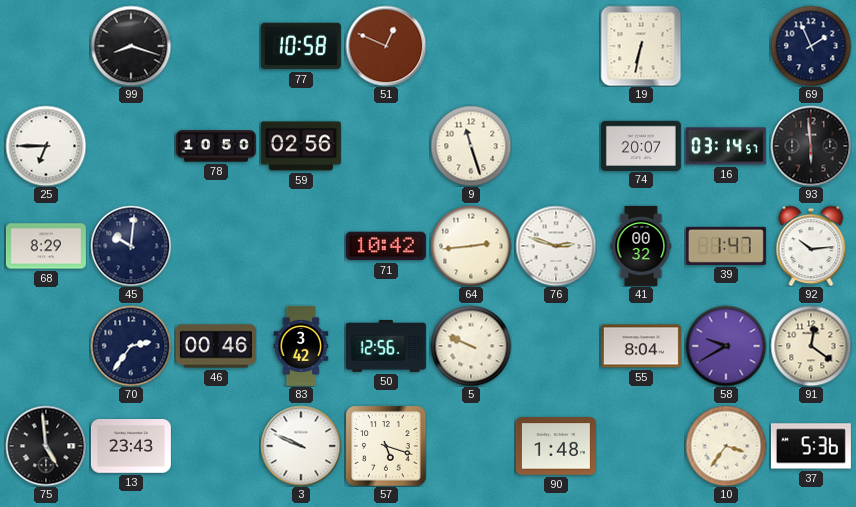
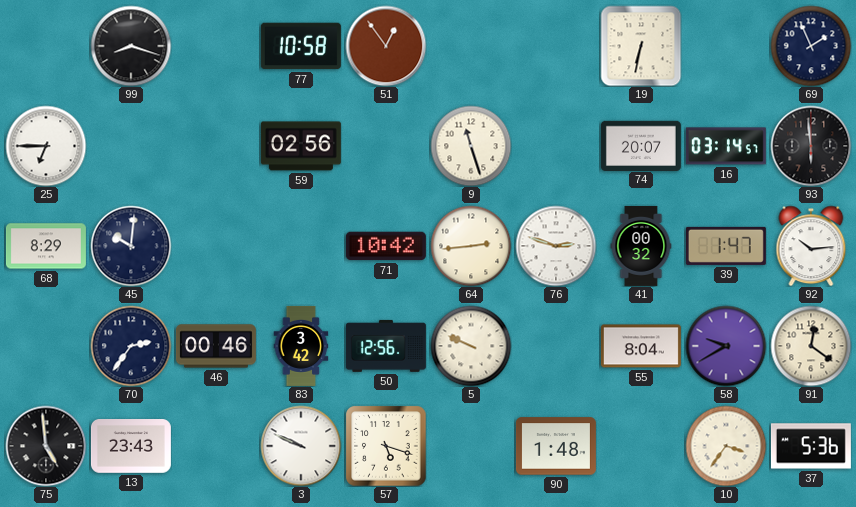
51: 12:49 -> 12:54
78: 10:50 -> none
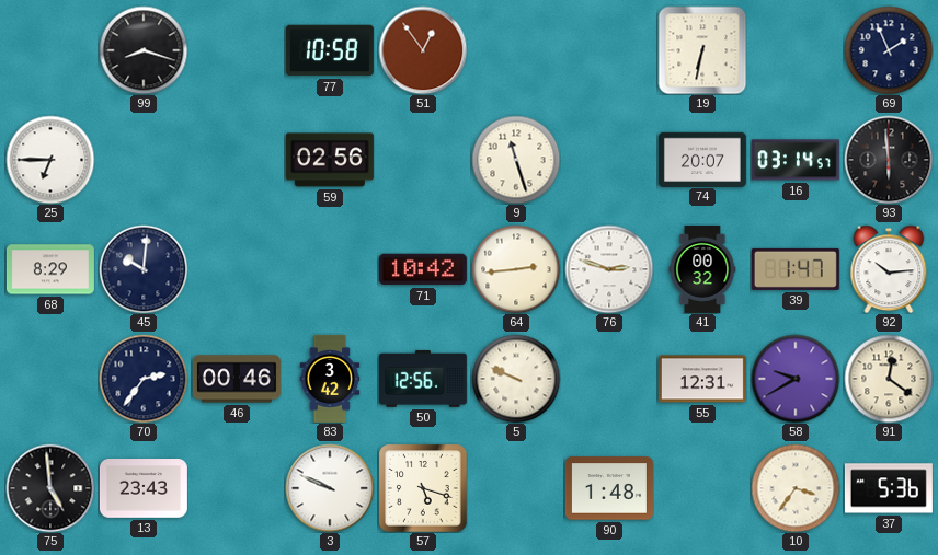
55: 8:04 -> 12:31
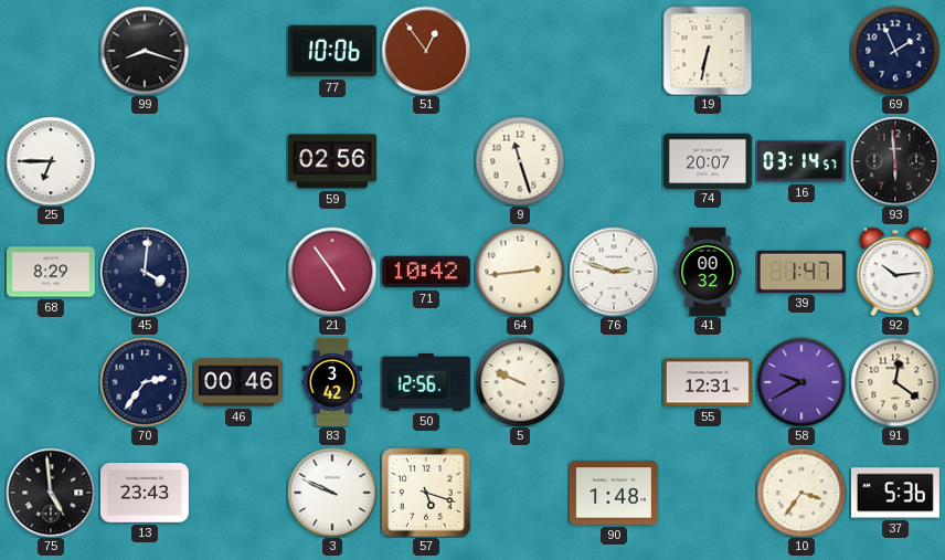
77: 10:58 -> 10:06
45: 10:01 -> 4:01
21: none -> 4:54
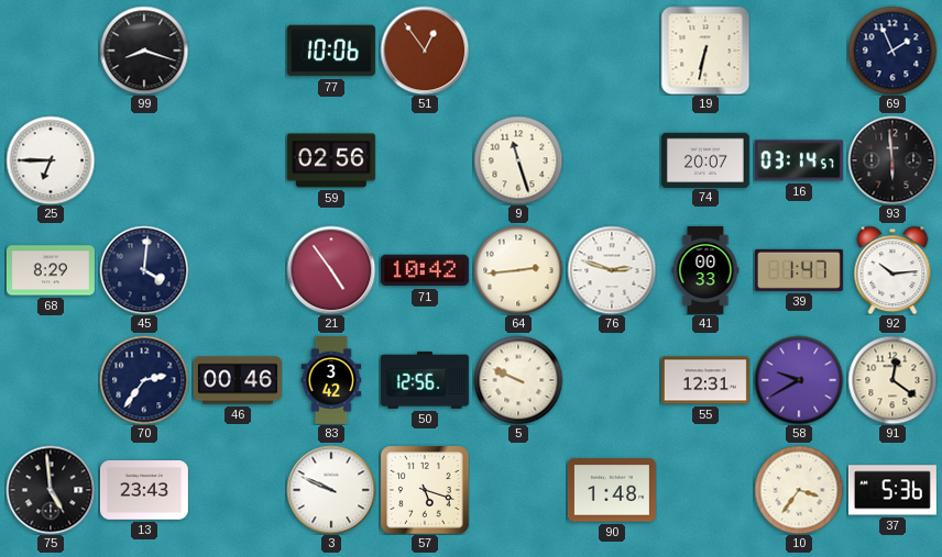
41: 00:32 -> 00:33
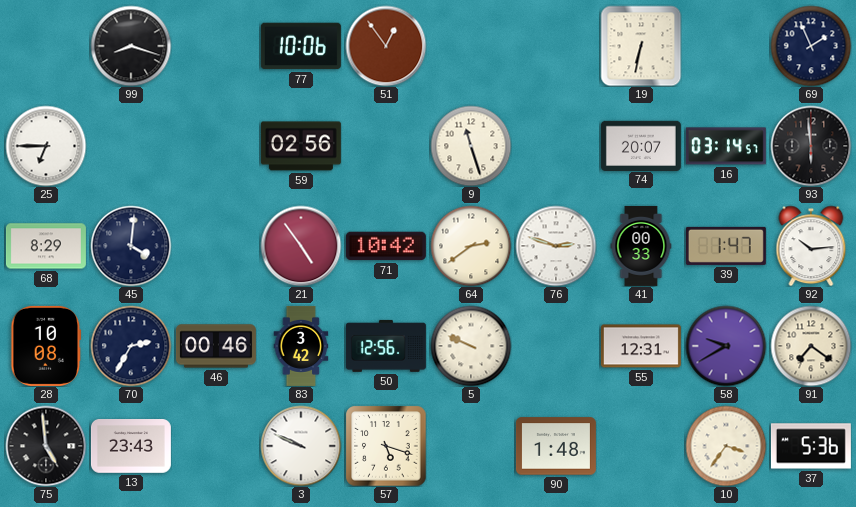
64: 2:44 -> 2:39
28: none -> 10:08
70: 2:36 -> 2:35
91: 12:21 -> 7:21
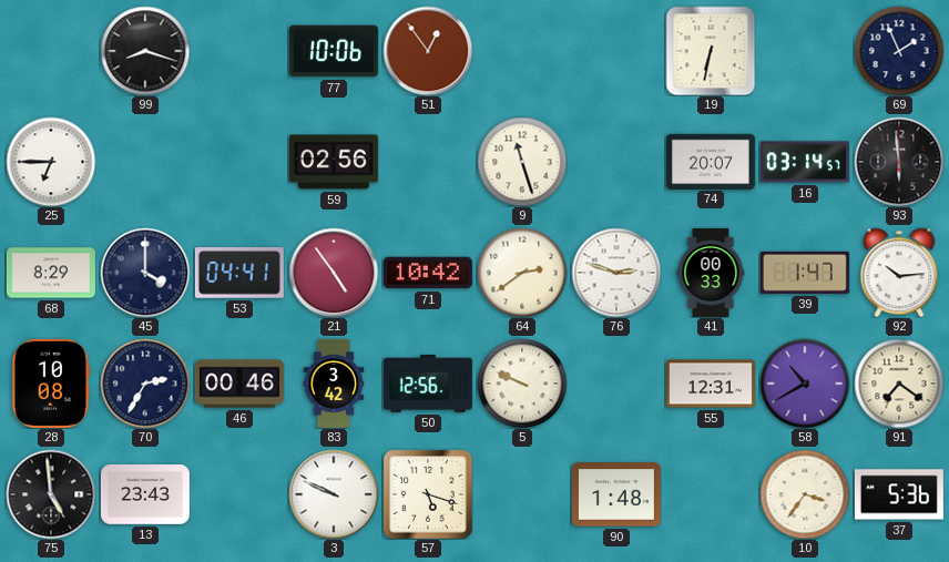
45: 4:01 -> 4:00
53: none -> 04:41
58: 9:40 -> 10:40
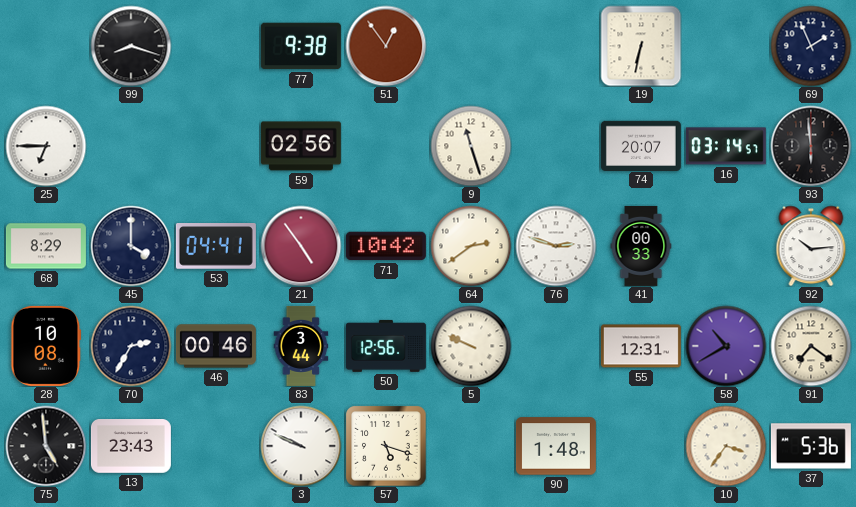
77: 10:06 -> 9:38
39: 1:47 -> none
83: 3:42 -> 3:44
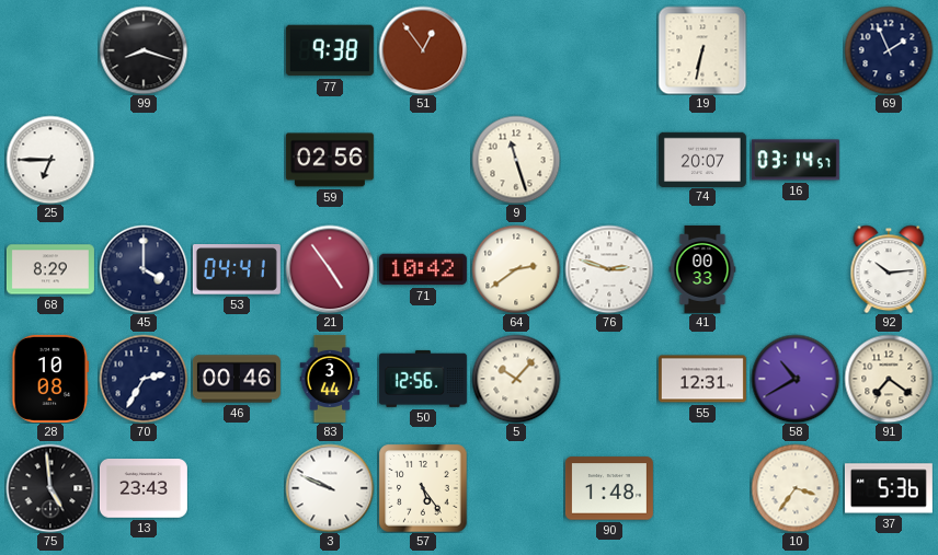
93: 5:59 -> none
5: 9:49 -> 10:07
57: 5:18 -> 5:24
